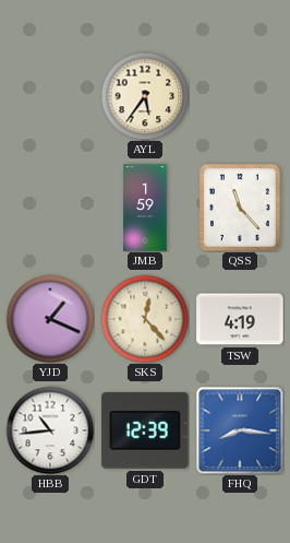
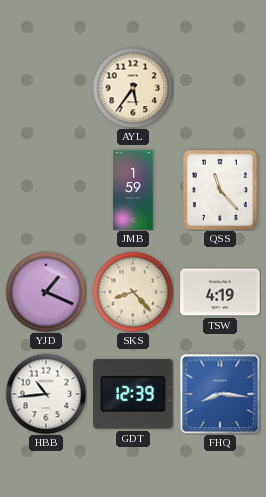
SKS: 12:23 -> 8:23
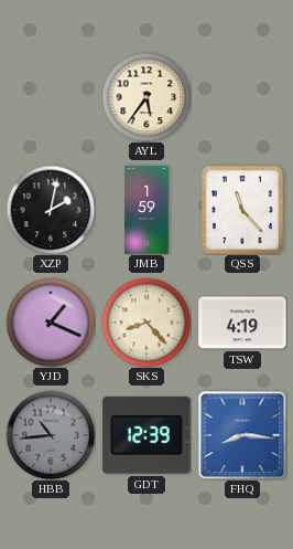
XZP: none -> 2:02
HBB dial: white -> grey
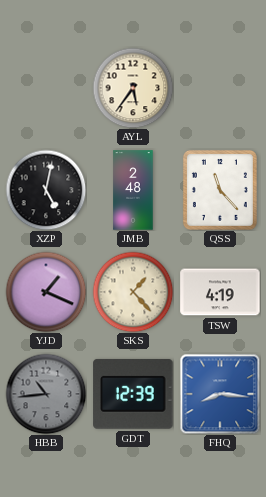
XZP: 2:02 -> 5:02
JMB: 1:59 -> 2:48
SKS: 8:23 -> 1:23
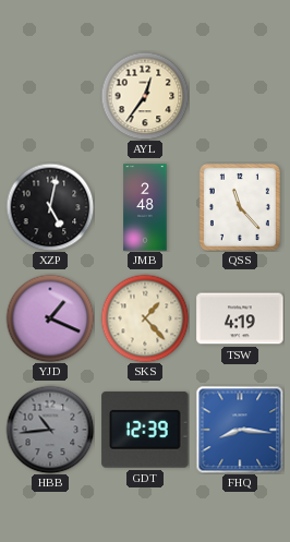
AYL: 5:36 -> 12:36
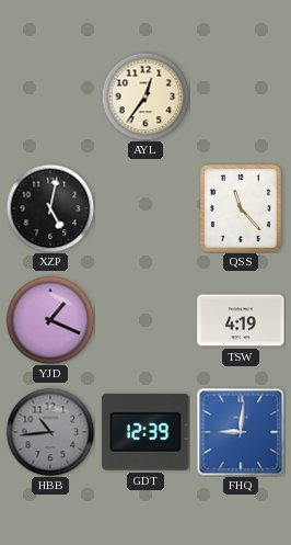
JMB: 2:48 -> none
SKS: 1:23 -> none
FHQ: 8:16 -> 9:01
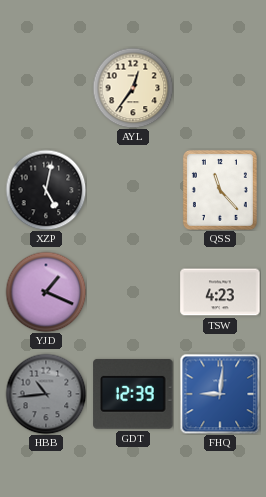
TSW: 4:19 -> 4:23
